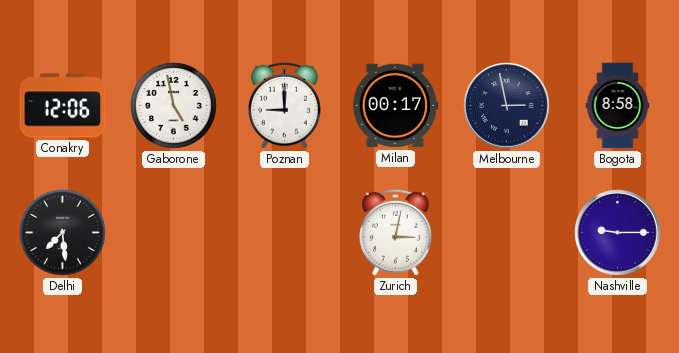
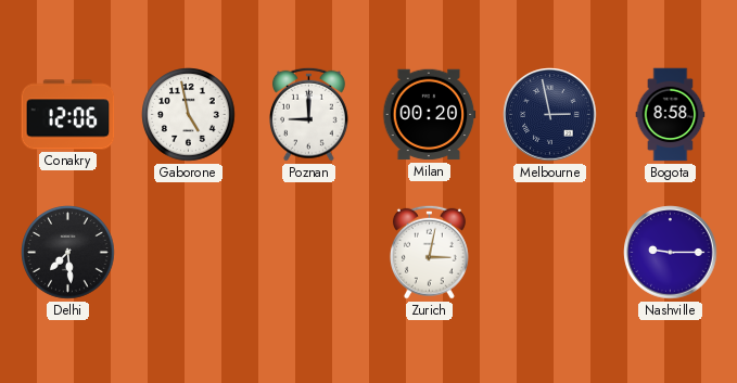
Milan: 00:17 -> 00:20
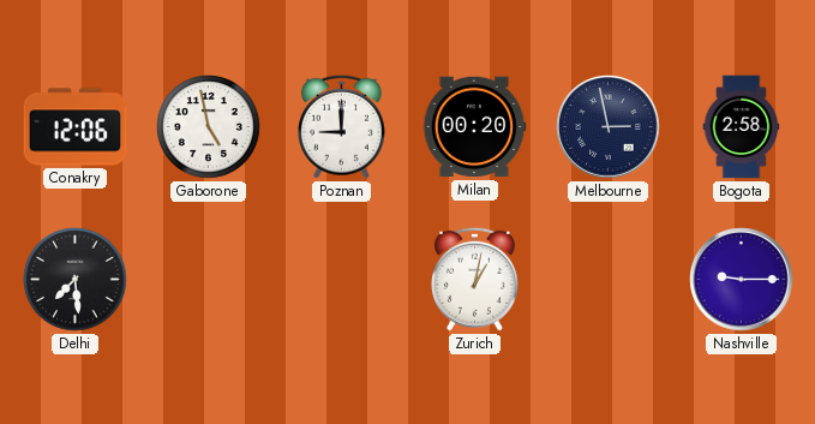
Bogota: 8:58 -> 2:58
Zurich: 3:02 -> 1:02
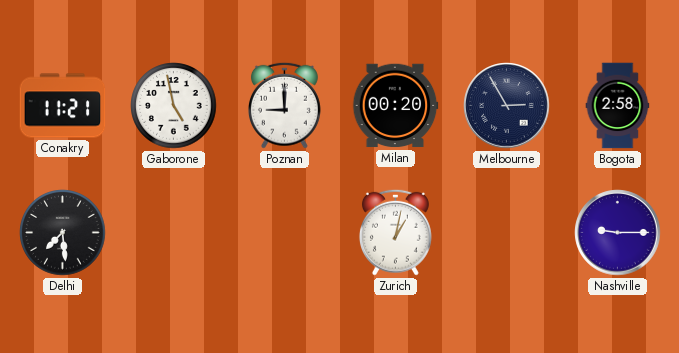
Conakry: 12:06 -> 11:21
Melbourne: 2:58 -> 2:55
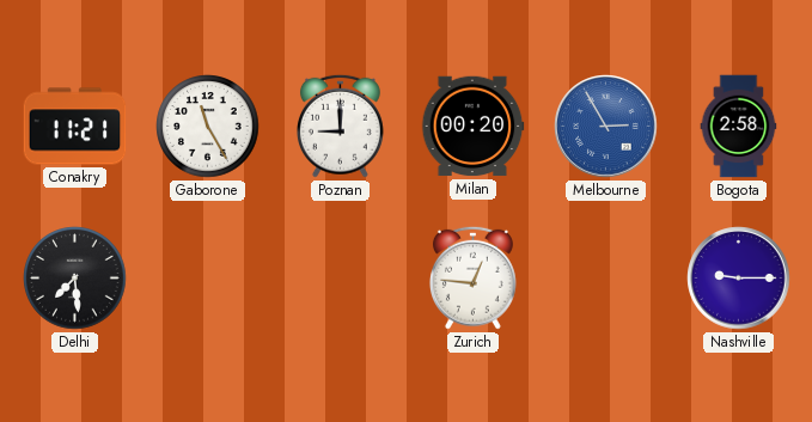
Gaborone: 4:58 -> 11:25
Melbourne dial: navy -> blue
Zurich: 1:02 -> 12:46
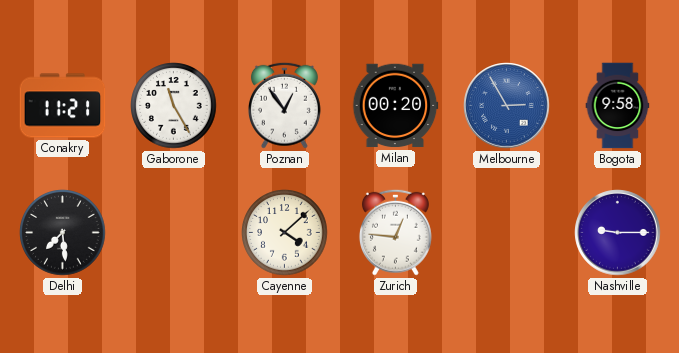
Poznan: 9:00 -> 12:54
Bogota: 2:58 -> 9:58
Cayenne: none -> 4:08
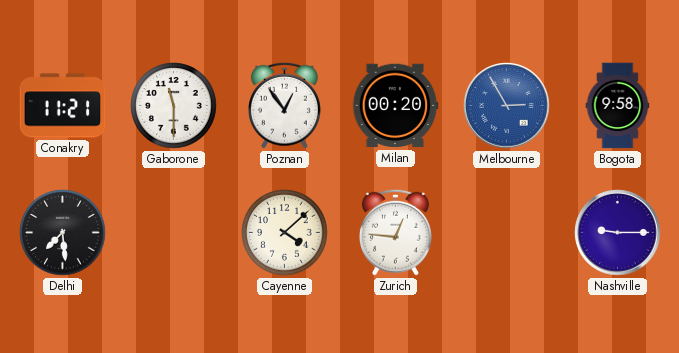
Gaborone: 11:25 -> 11:30
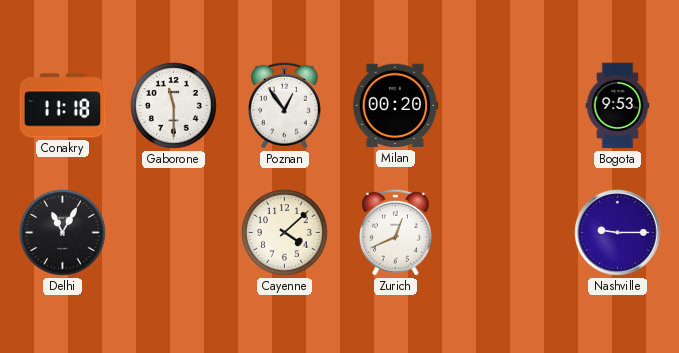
Conakry: 11:21 -> 11:18
Melbourne: 2:55 -> none
Bogota: 9:58 -> 9:53
Delhi: 7:29 -> 11:05
Zurich: 12:46 -> 12:41
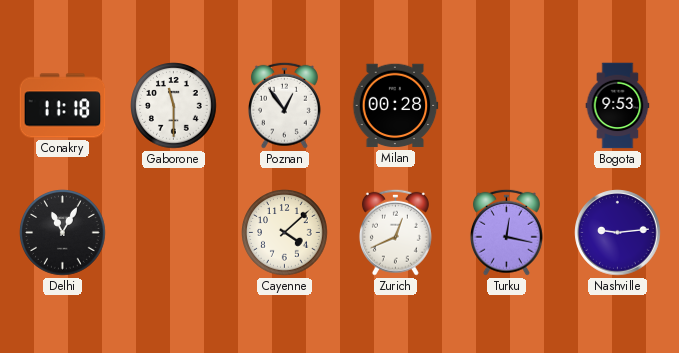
Milan: 00:20 -> 00:28
Turku: none -> 12:17
Nashville: 9:15 -> 9:14
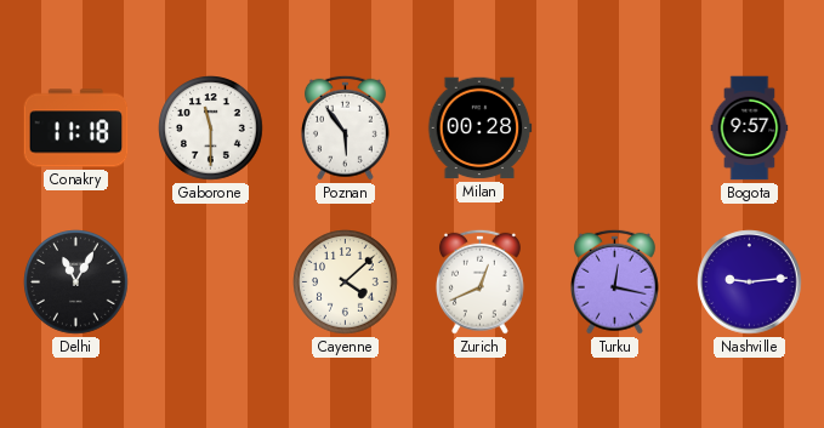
Poznan: 12:54 -> 5:54
Bogota: 9:53 -> 9:57
